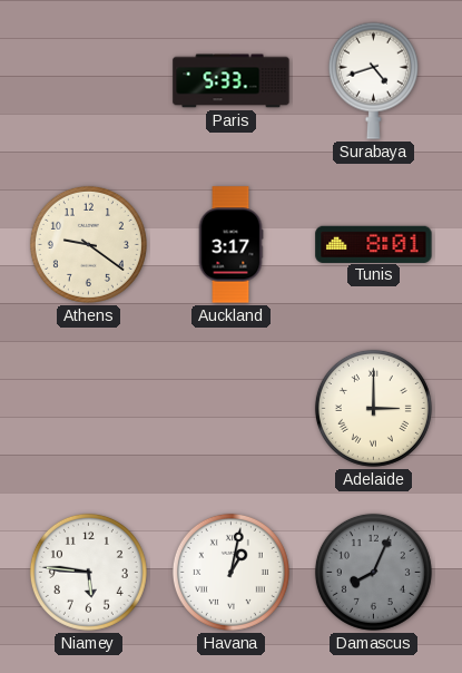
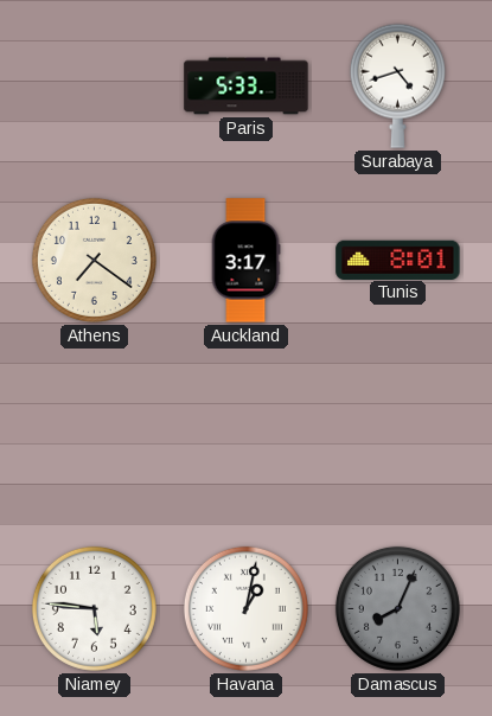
Athens: 9:21 -> 7:21
Adelaide: 3:00 -> none
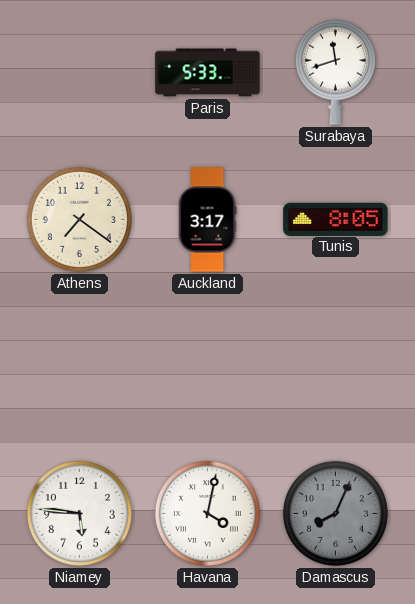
Surabaya: 4:42 -> 11:42
Tunis: 8:01 -> 8:05
Havana: 1:02 -> 4:02
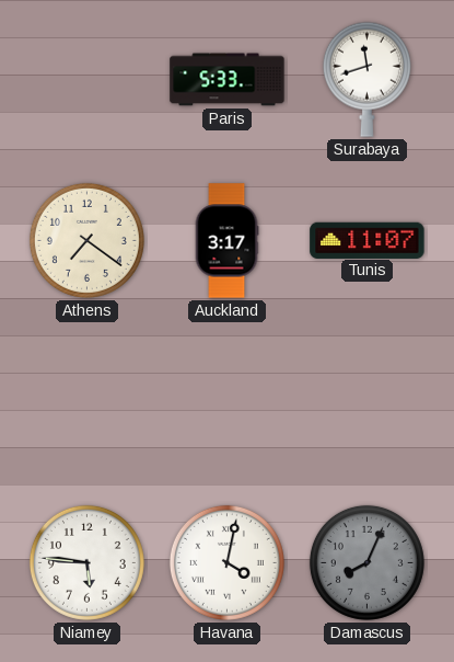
Tunis: 8:05 -> 11:07
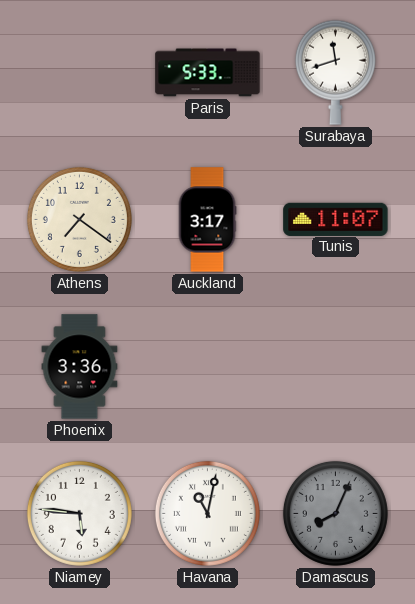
Phoenix: none -> 3:36
Havana: 4:02 -> 11:02
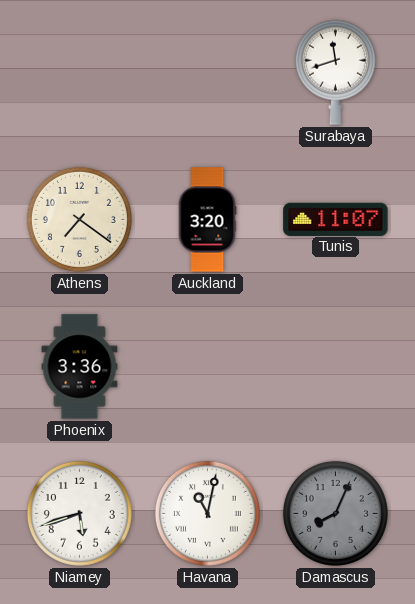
Paris: 5:33 -> none
Auckland: 3:17 -> 3:20
Niamey: 5:46 -> 5:42
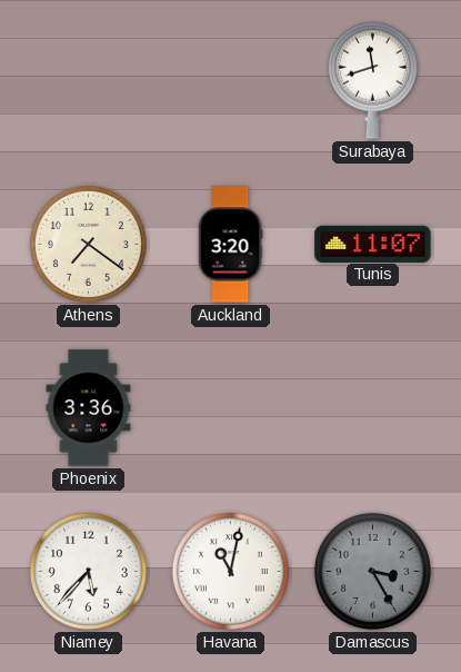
Niamey: 5:42 -> 5:37
Damascus: 8:04 -> 3:25
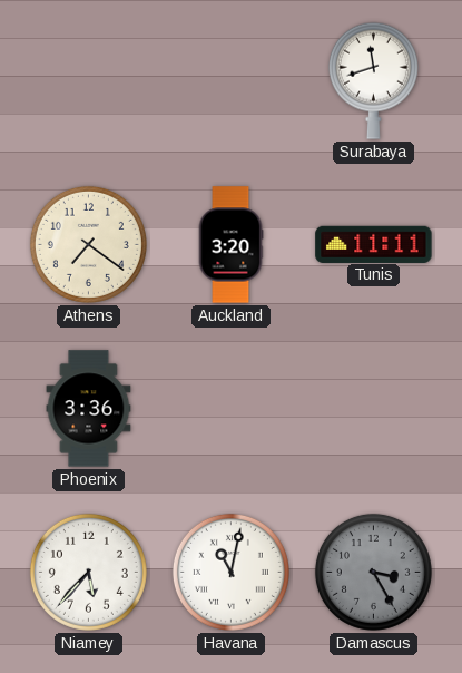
Tunis: 11:07 -> 11:11
